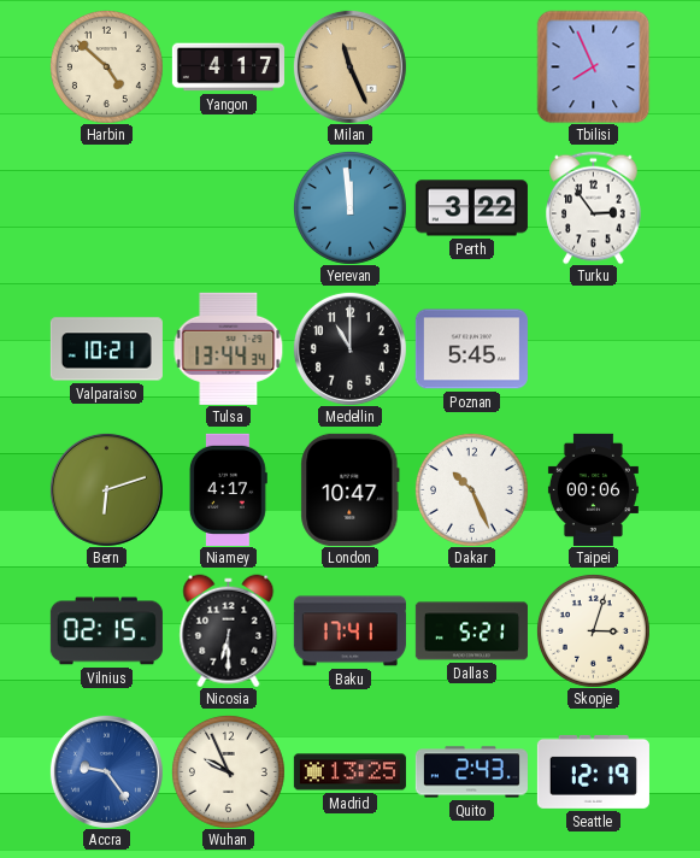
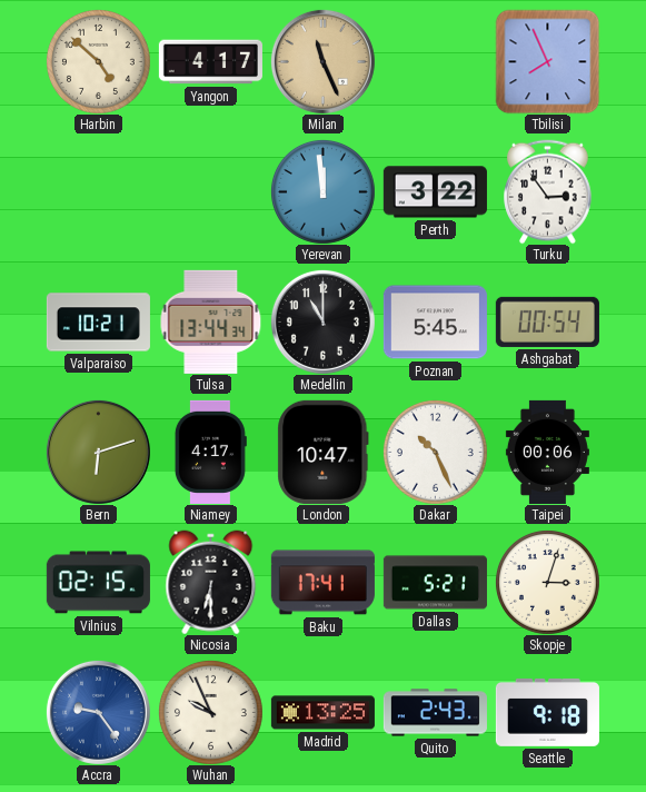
Ashgabat: none -> 00:54
Seattle: 12:19 -> 9:18
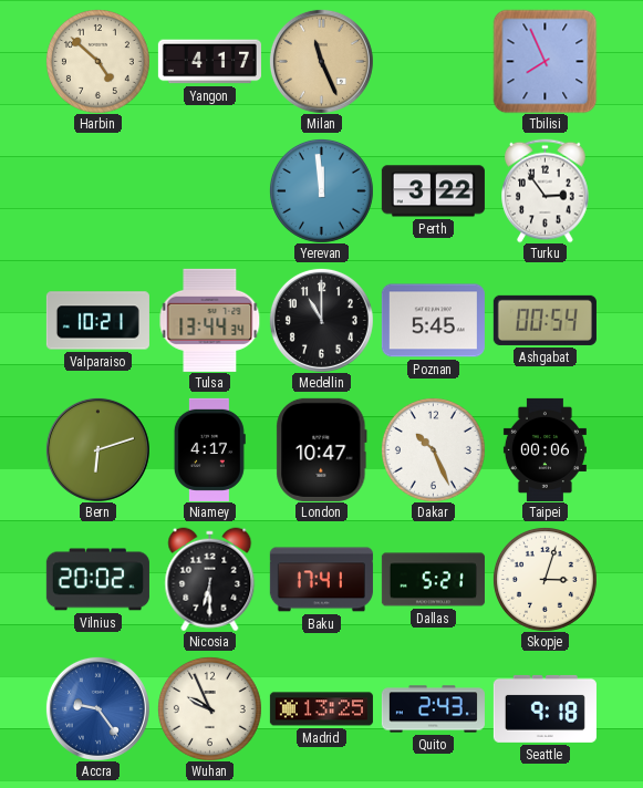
Vilnius: 02:15 -> 20:02
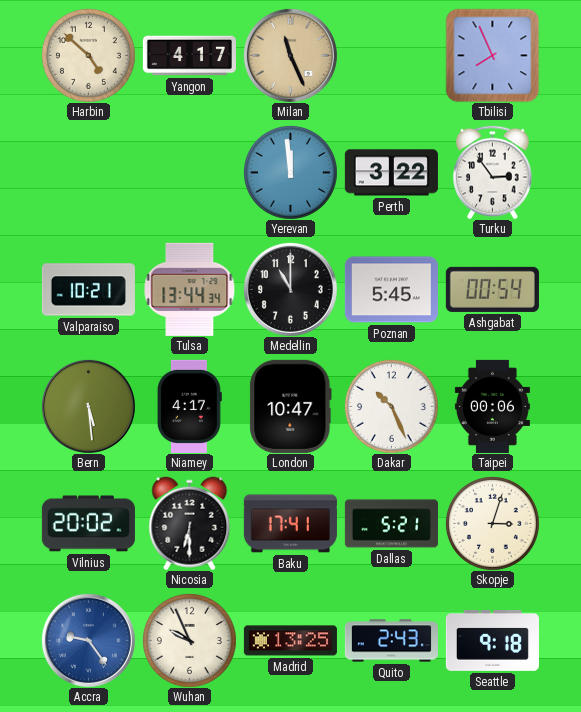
Bern: 6:12 -> 5:29
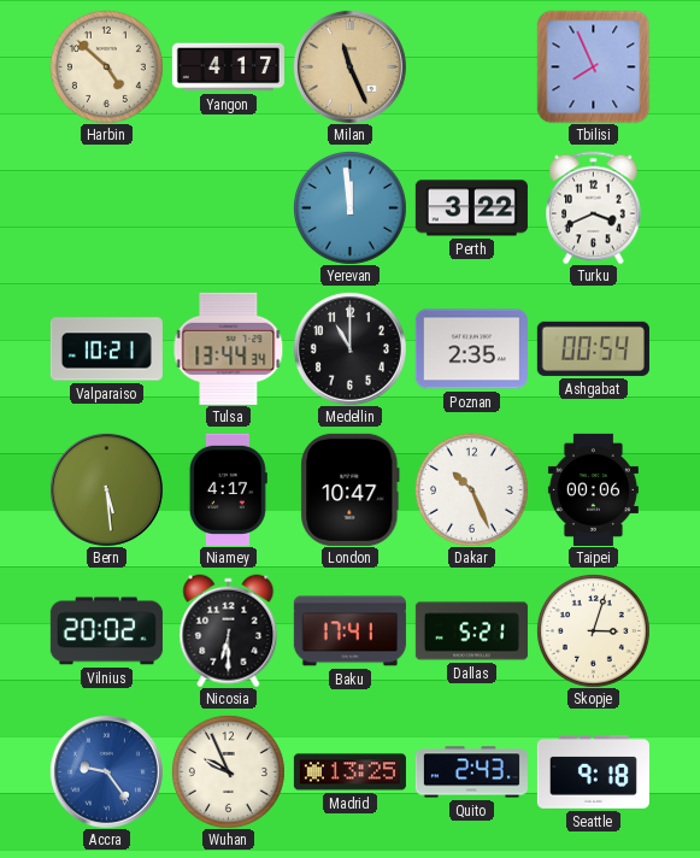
Turku: 2:54 -> 3:41
Poznan: 5:45 -> 2:35
